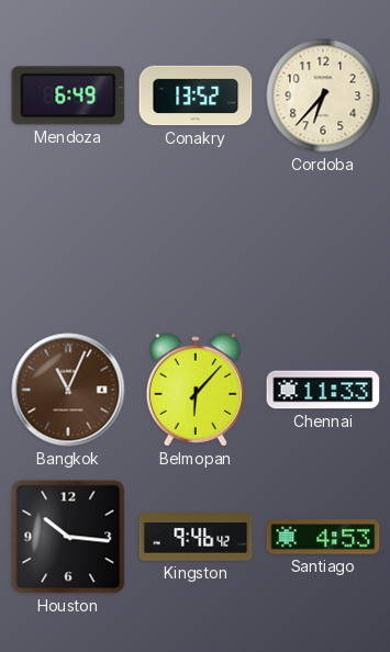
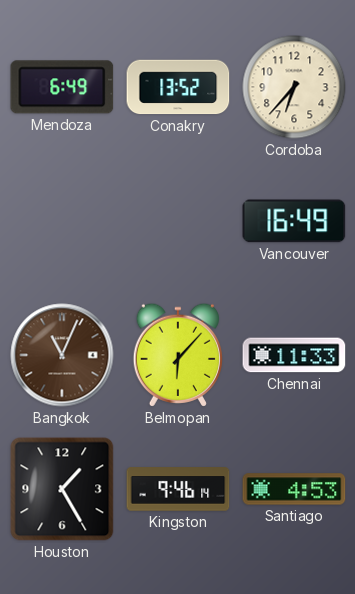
Vancouver: none -> 16:49
Houston: 10:16 -> 1:25
Kingston: 9:46:42 -> 9:46:14
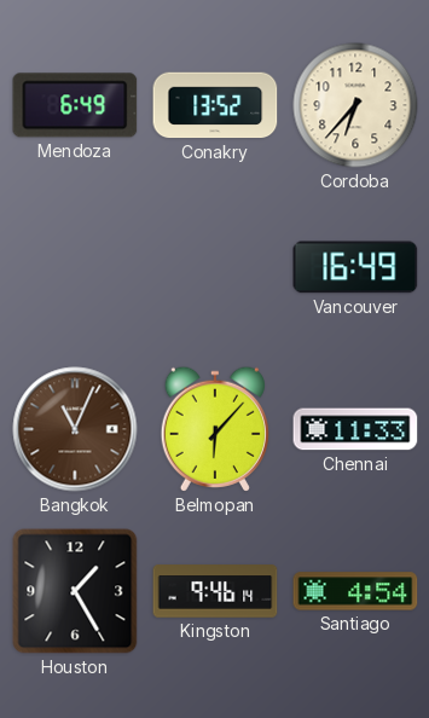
Santiago: 4:53 -> 4:54
